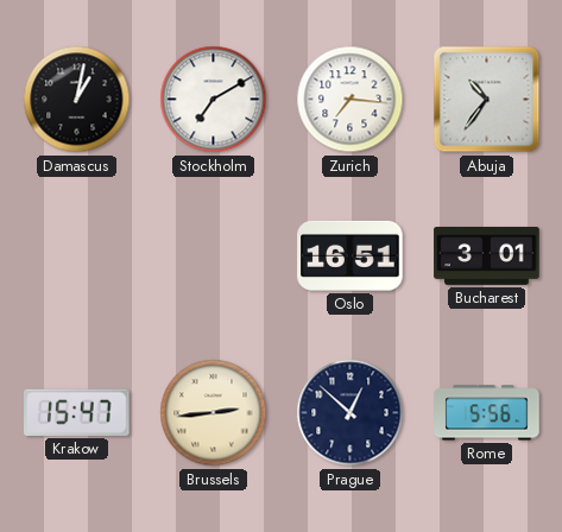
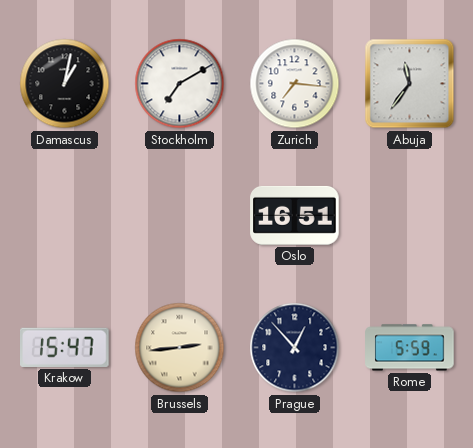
Abuja: 10:36 -> 11:36
Bucharest: 3:01 -> none
Prague: 12:52 -> 12:53
Rome: 5:56 -> 5:59
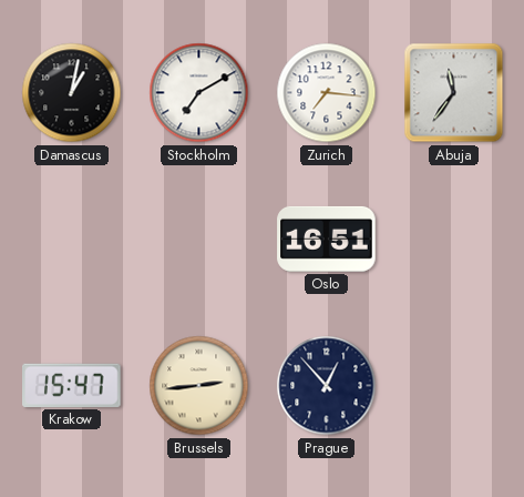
Rome: 5:59 -> none
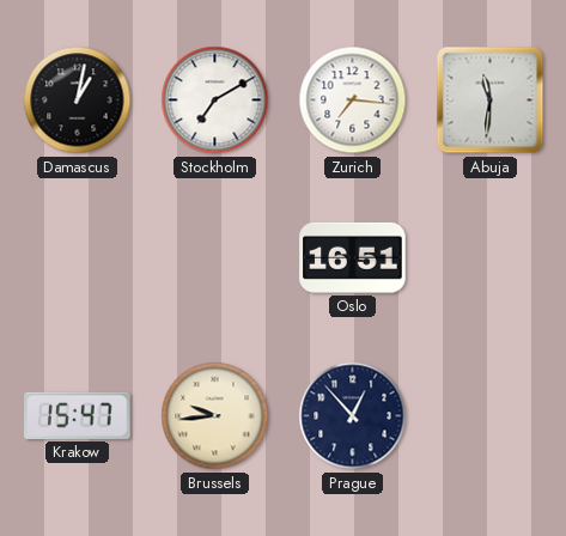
Abuja: 11:36 -> 11:31
Brussels: 2:44 -> 9:44
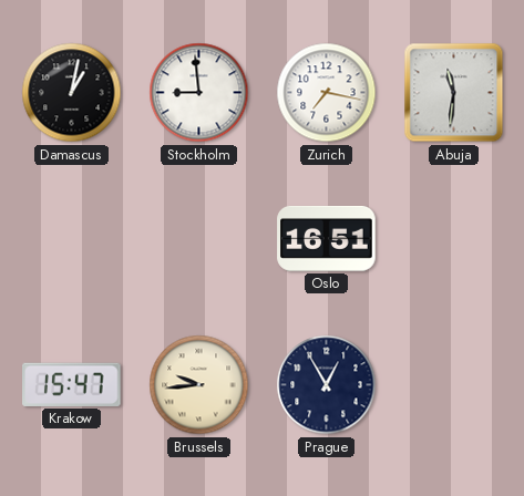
Stockholm: 7:10 -> 8:59
Zurich: 7:16 -> 7:17
Prague: 12:53 -> 12:55
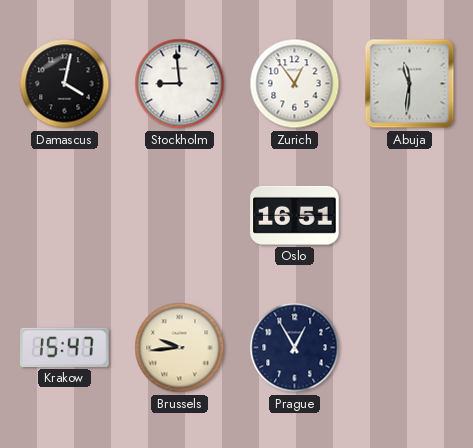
Damascus: 1:02 -> 4:02
Zurich: 7:17 -> 12:54
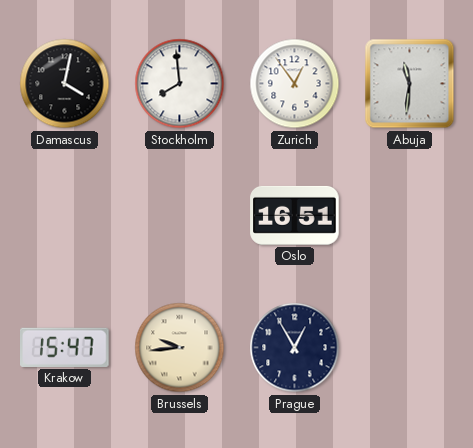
Stockholm: 8:59 -> 7:59
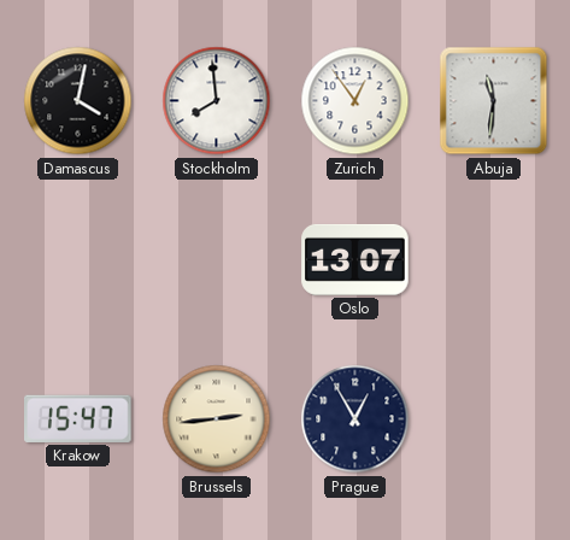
Oslo: 16:51 -> 13:07
Brussels: 9:44 -> 2:44
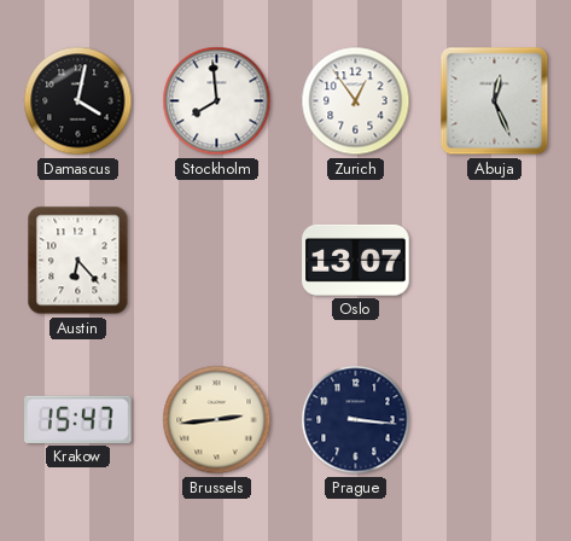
Abuja: 11:31 -> 12:26
Austin: none -> 6:23
Prague: 12:55 -> 3:16
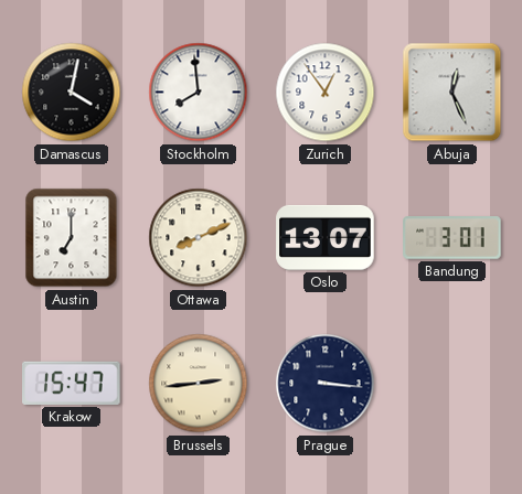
Austin: 6:23 -> 7:00
Ottawa: none -> 8:11
Bandung: none -> 3:01
